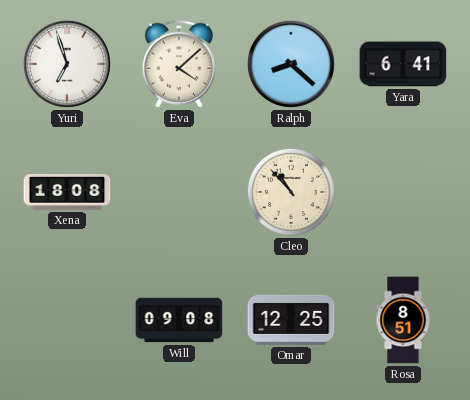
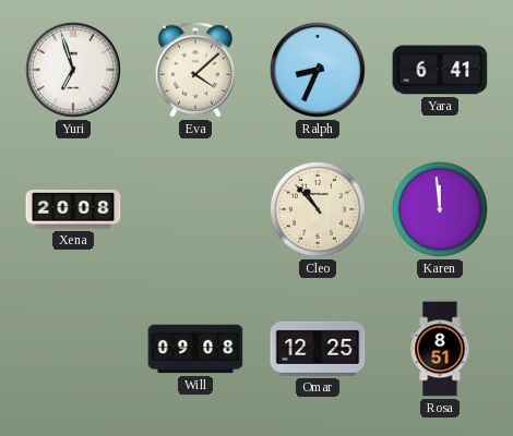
Ralph: 8:22 -> 8:34
Xena: 18:08 -> 20:08
Karen: none -> 11:59
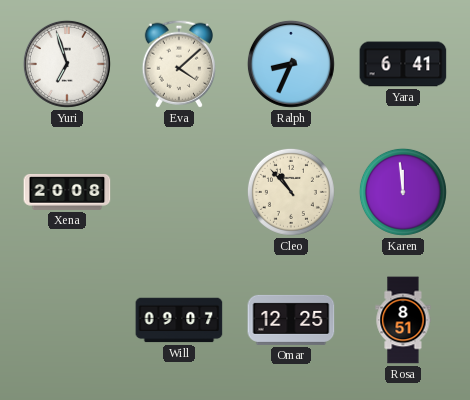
Will: 09:08 -> 09:07
